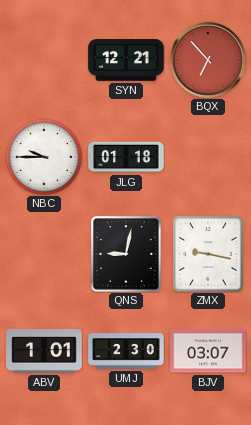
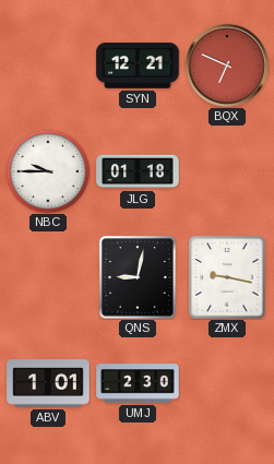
BQX: 6:53 -> 6:49
BJV: 03:07 -> none
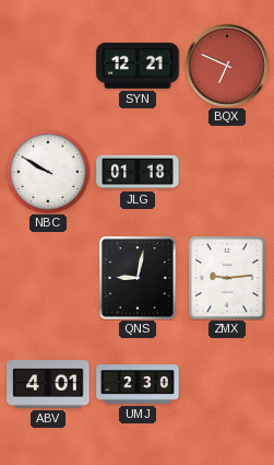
NBC: 9:45 -> 9:50
ZMX: 9:17 -> 9:14
ABV: 1:01 -> 4:01
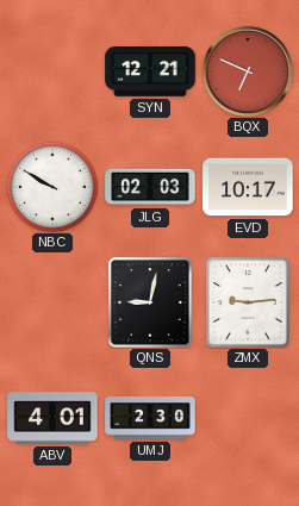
JLG: 01:18 -> 02:03
EVD: none -> 10:17
